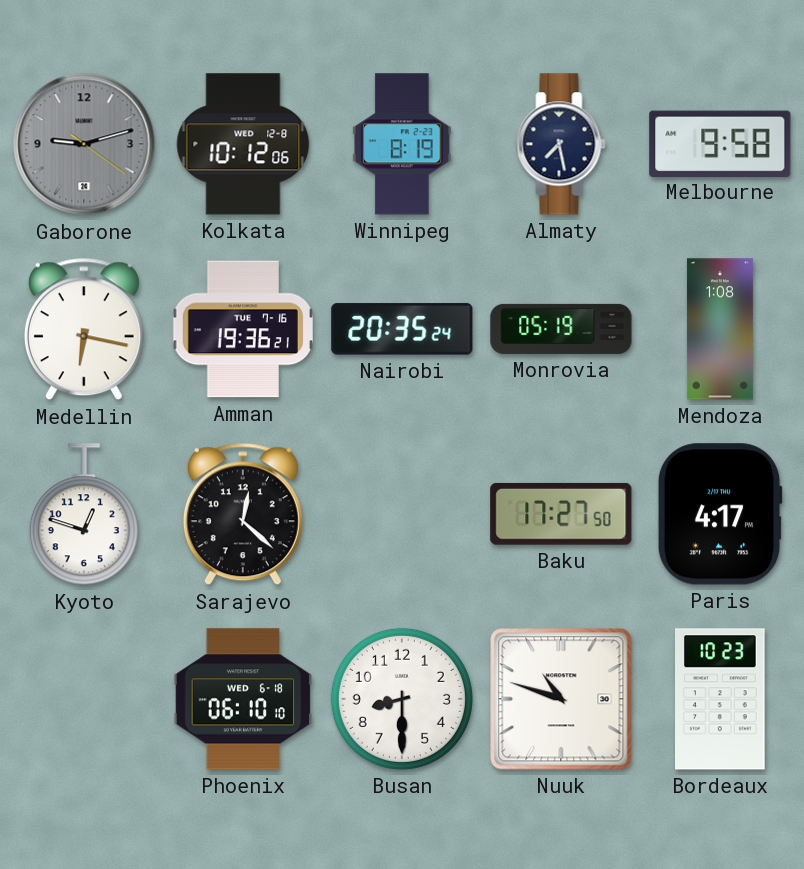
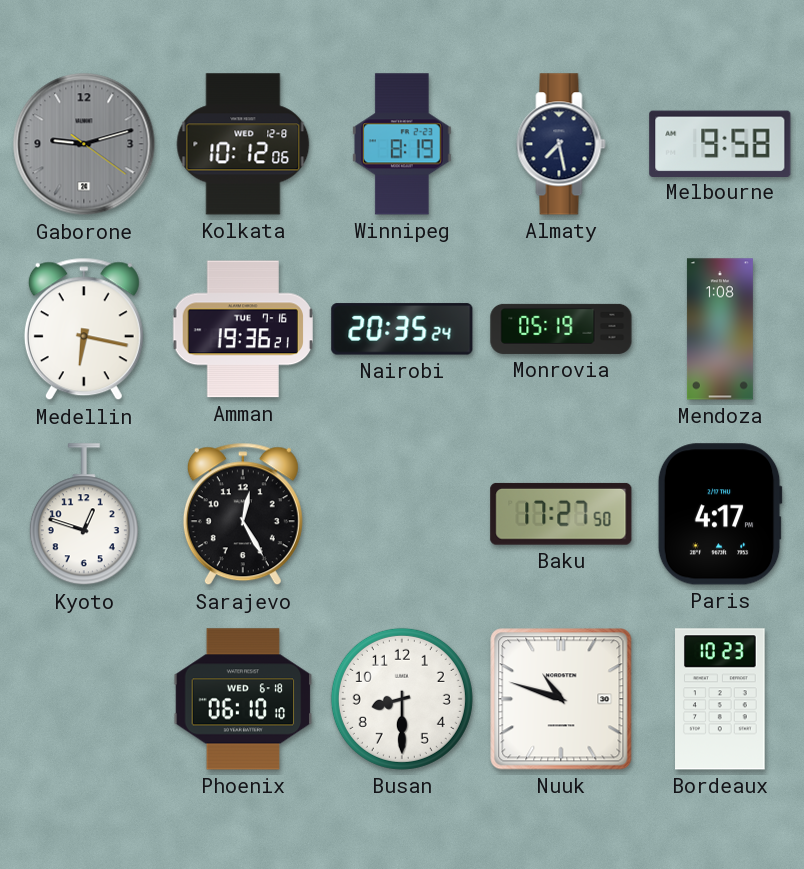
Sarajevo: 12:22 -> 12:25
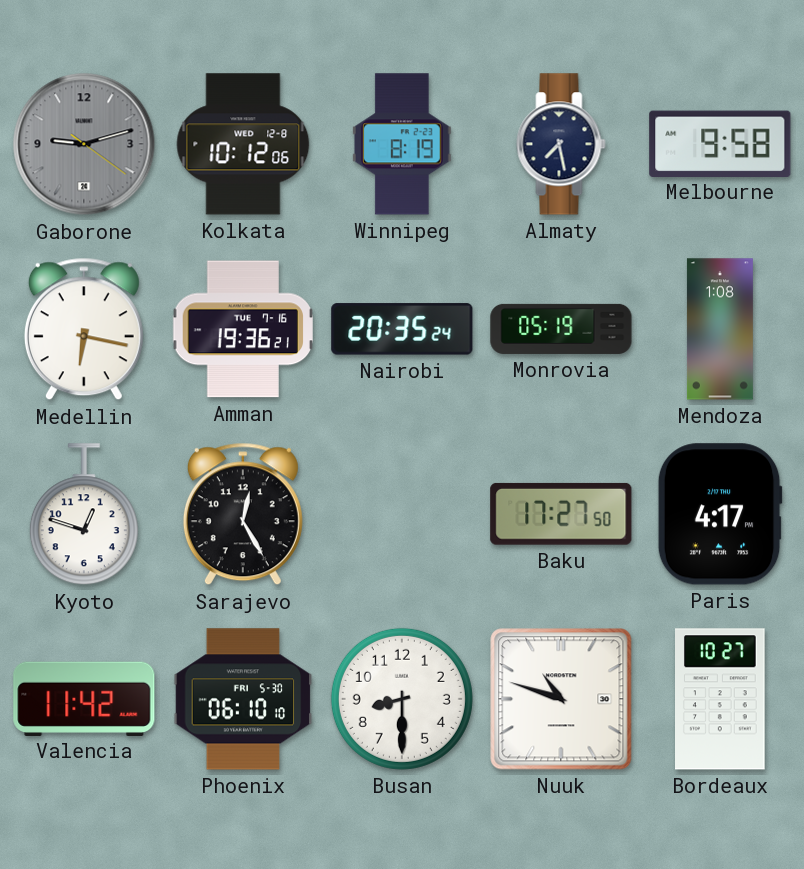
Valencia: none -> 11:42
Phoenix date: WED 6-18 -> FRI 5-30
Bordeaux: 10:23 -> 10:27
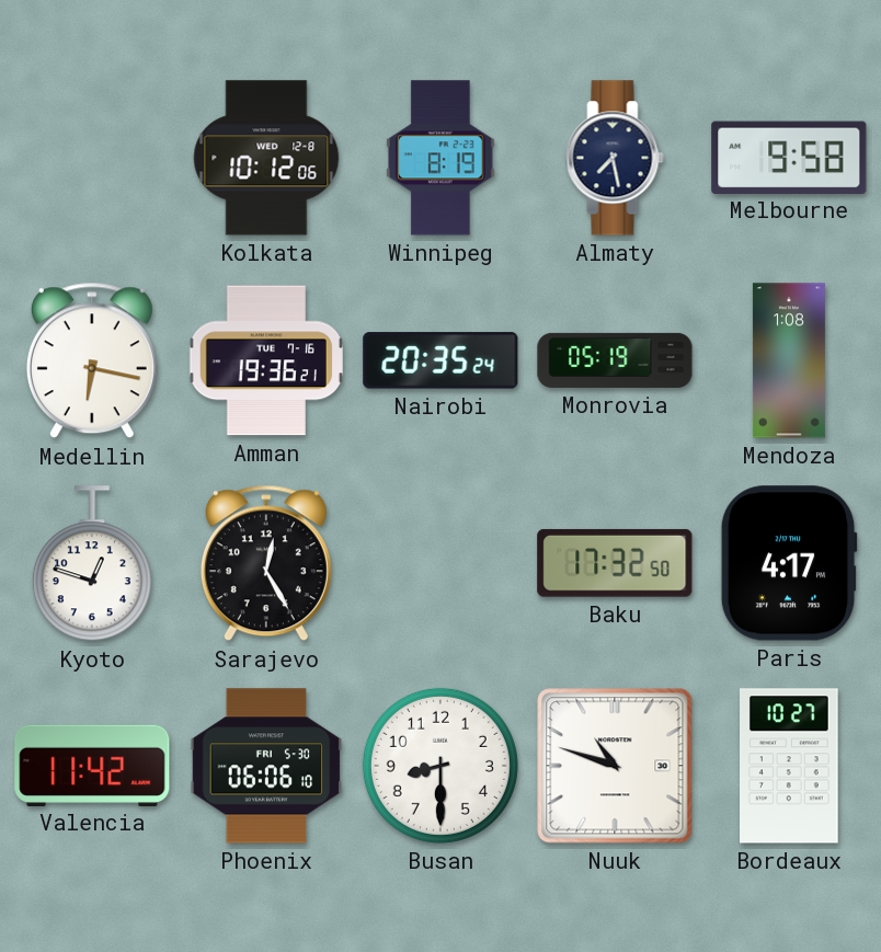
Gaborone: 9:12 -> none
Baku: 17:27 -> 17:32
Phoenix: 06:10 -> 06:06
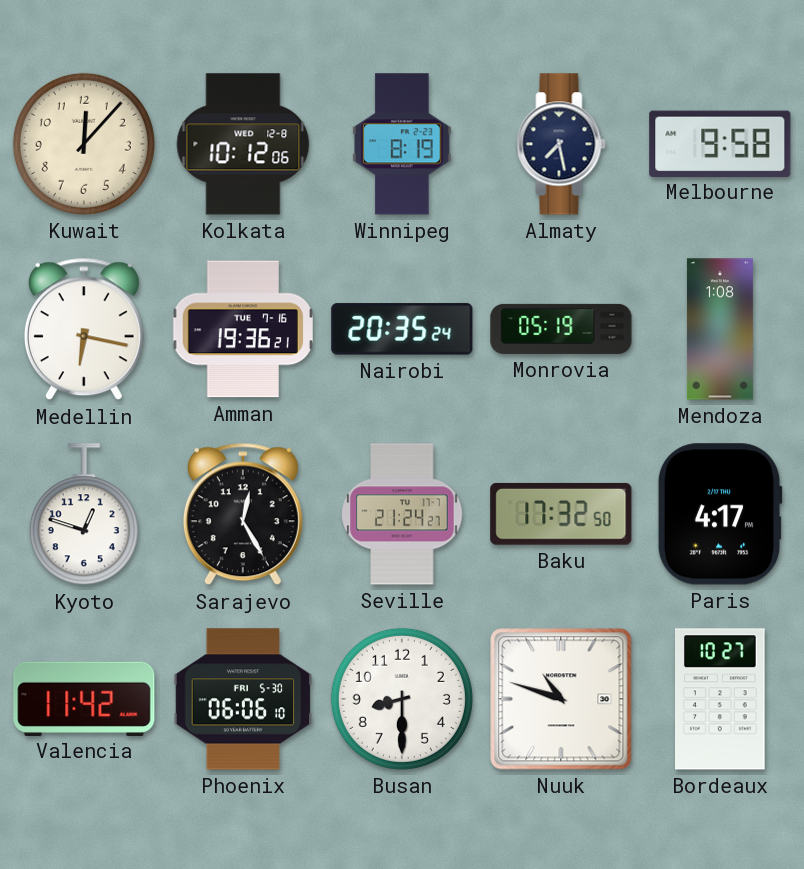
Kuwait: none -> 12:07
Seville: none -> 21:24
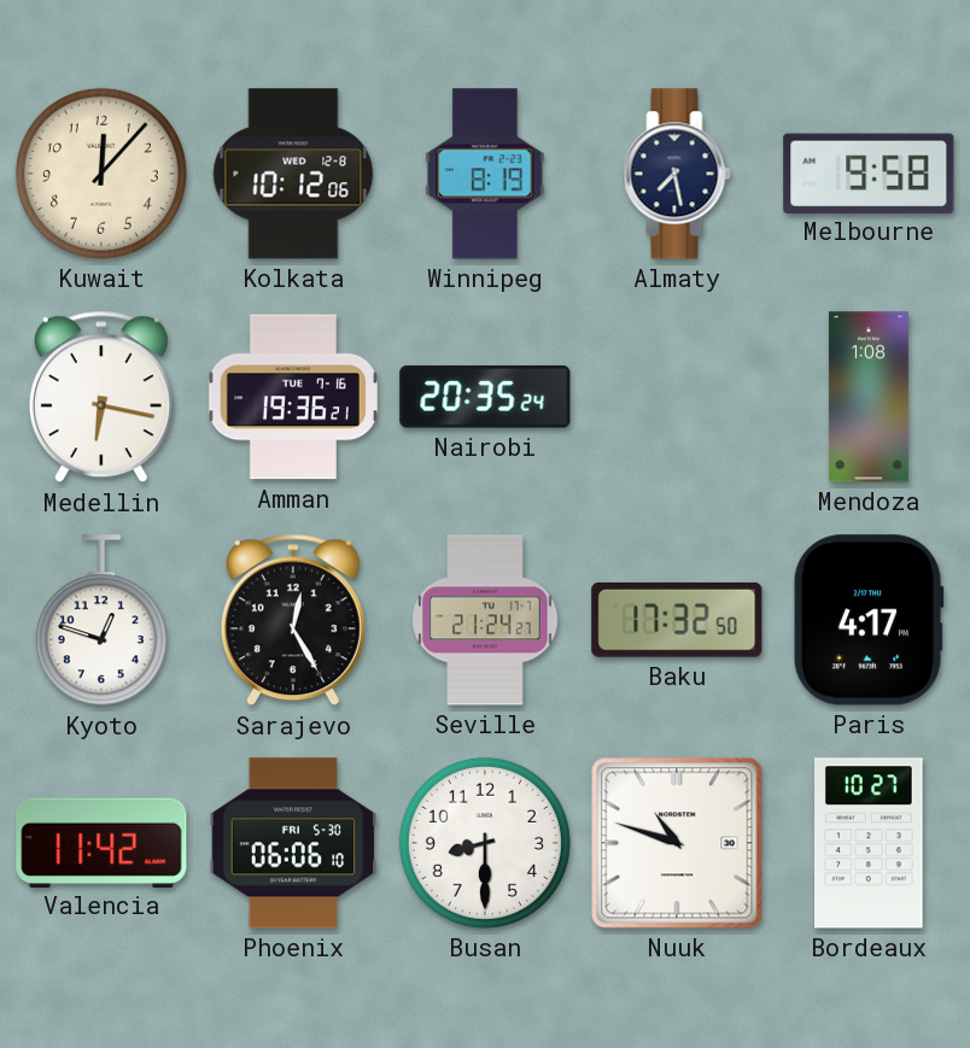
Monrovia: 05:19 -> none
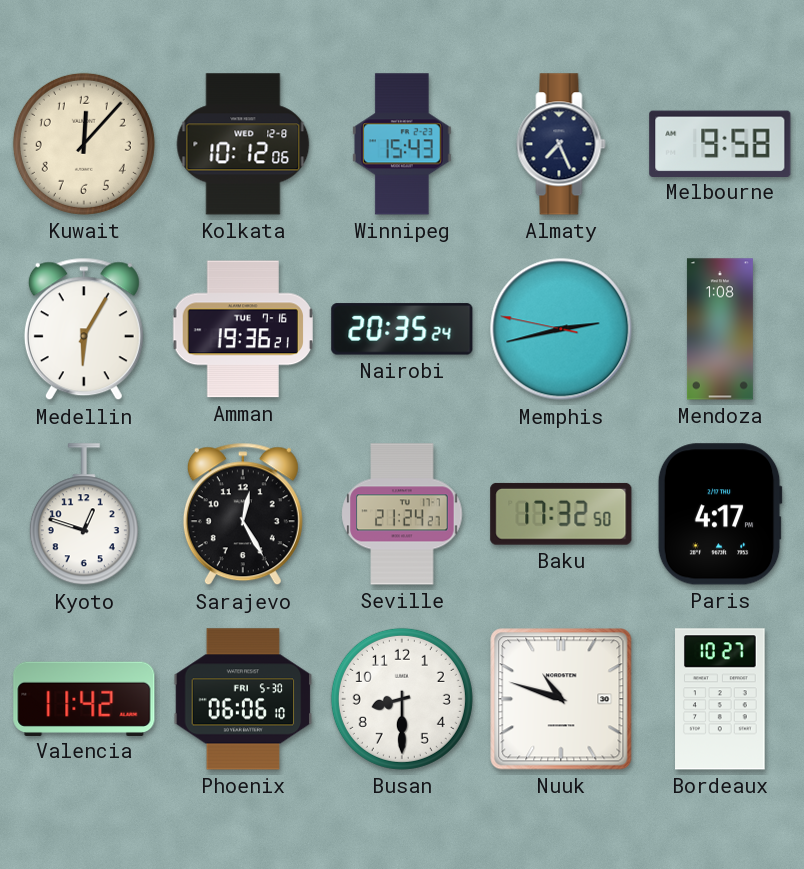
Winnipeg: 8:19 -> 15:43
Almaty: 7:28 -> 7:26
Medellin: 6:17 -> 6:05
Memphis: none -> 2:42
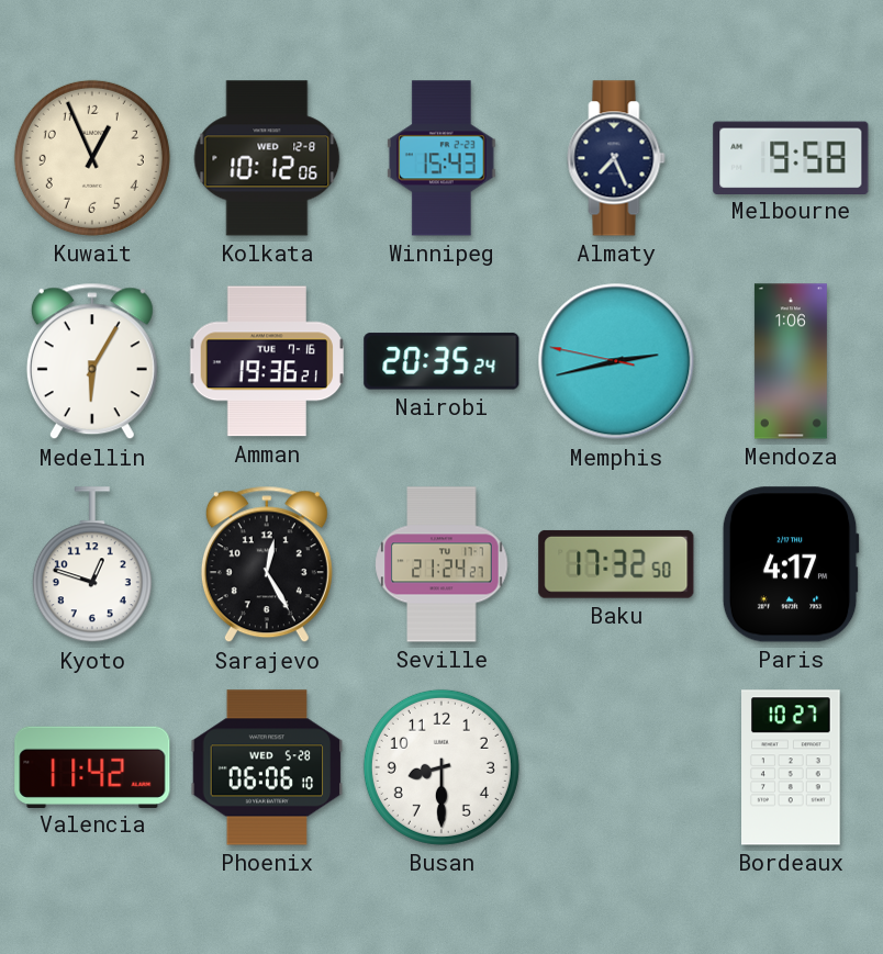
Kuwait: 12:07 -> 12:56
Mendoza: 1:08 -> 1:06
Phoenix date: FRI 5-30 -> WED 5-28
Nuuk: 10:48 -> none
